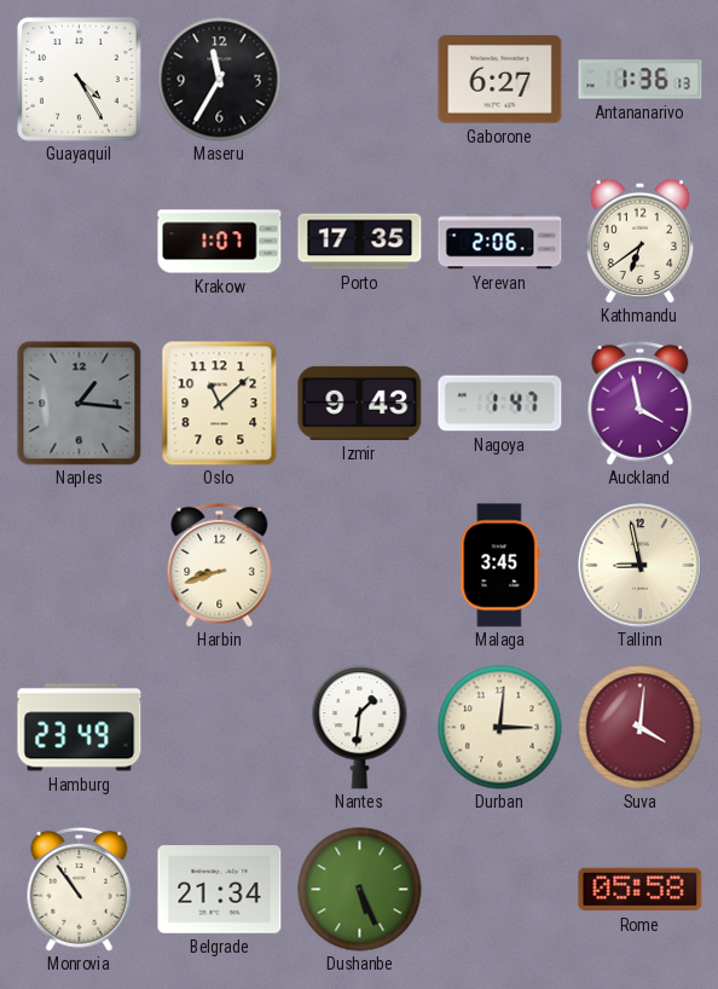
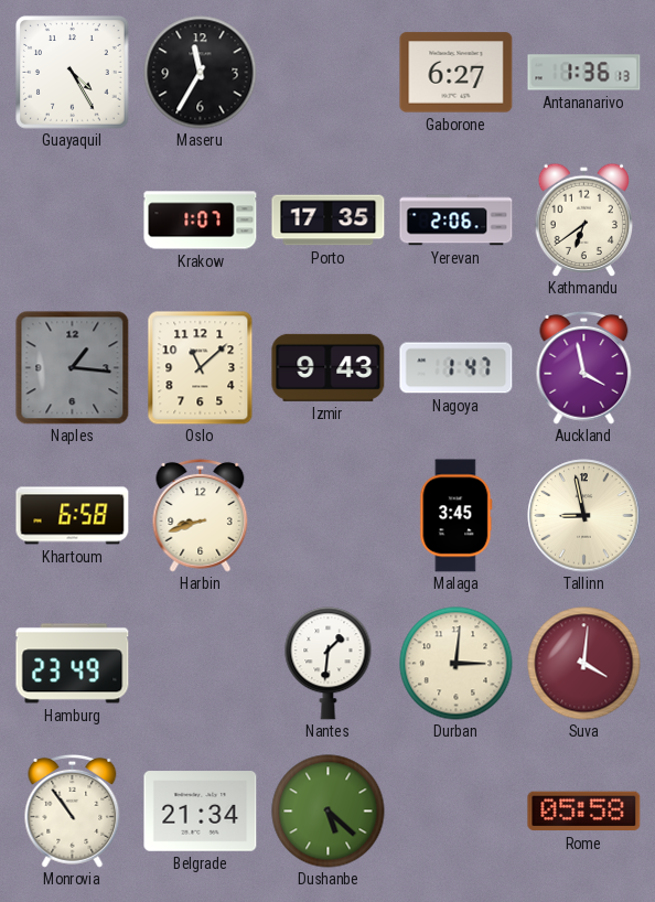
Khartoum: none -> 6:58
Dushanbe: 5:26 -> 5:22
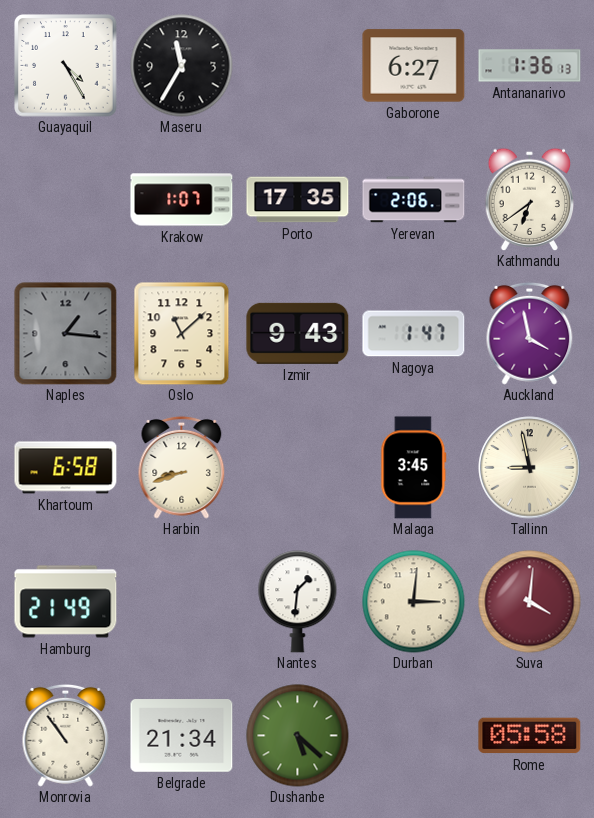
Hamburg: 23:49 -> 21:49
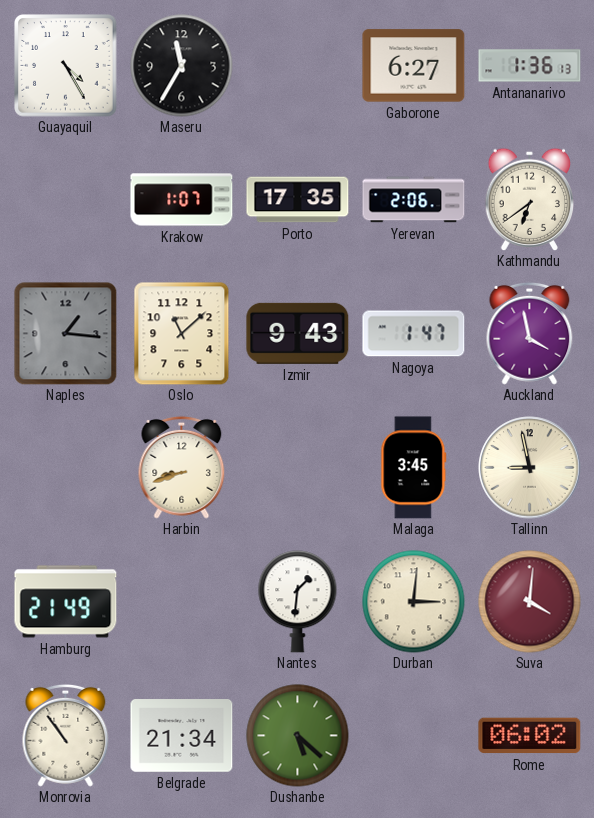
Khartoum: 6:58 -> none
Rome: 05:58 -> 06:02
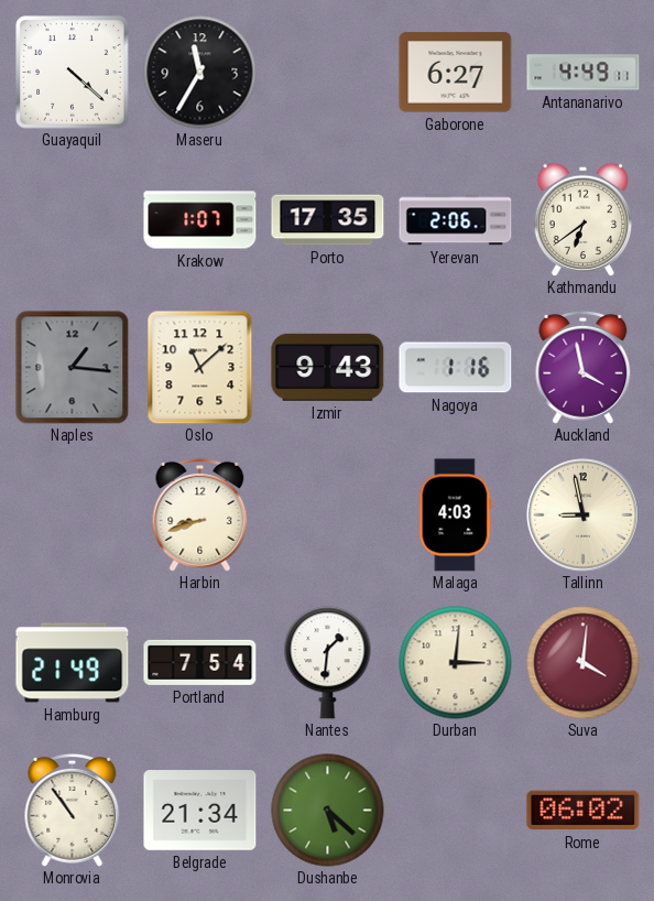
Guayaquil: 4:25 -> 4:22
Antananarivo: 1:36 -> 4:49
Nagoya: 1:47 -> 1:16
Malaga: 3:45 -> 4:03
Portland: none -> 7:54
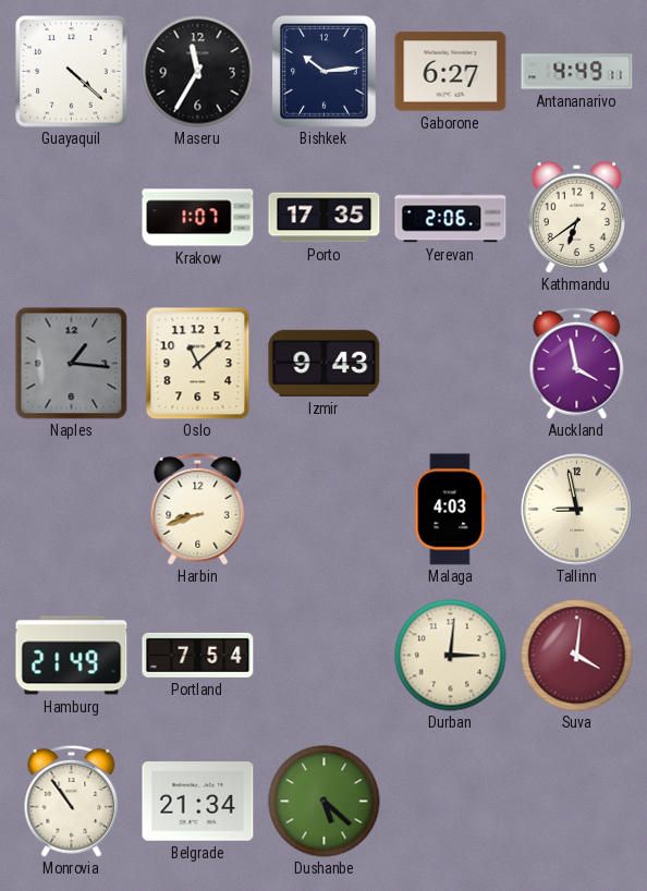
Bishkek: none -> 10:14
Nagoya: 1:16 -> none
Nantes: 1:31 -> none
Rome: 06:02 -> none
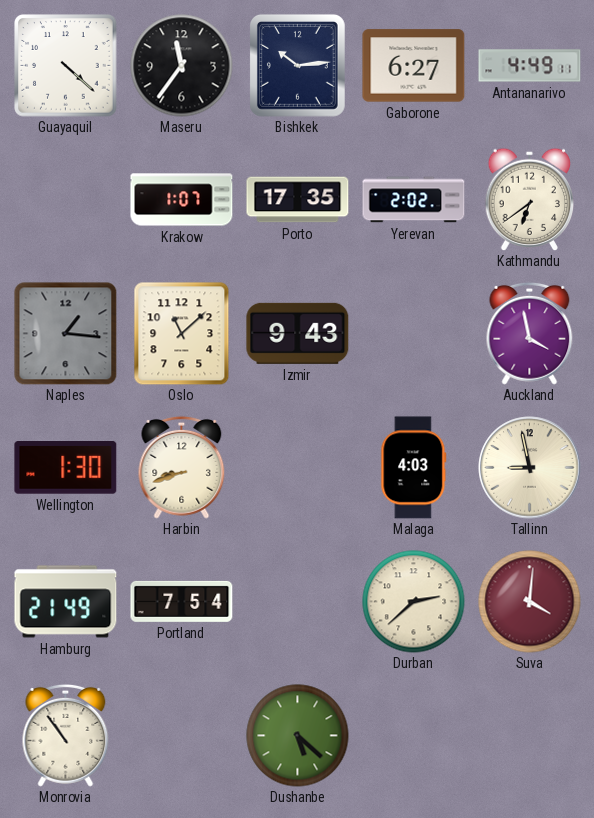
Maseru: 11:35 -> 11:36
Yerevan: 2:06 -> 2:02
Wellington: none -> 1:30
Durban: 3:01 -> 2:38
Belgrade: 21:34 -> none
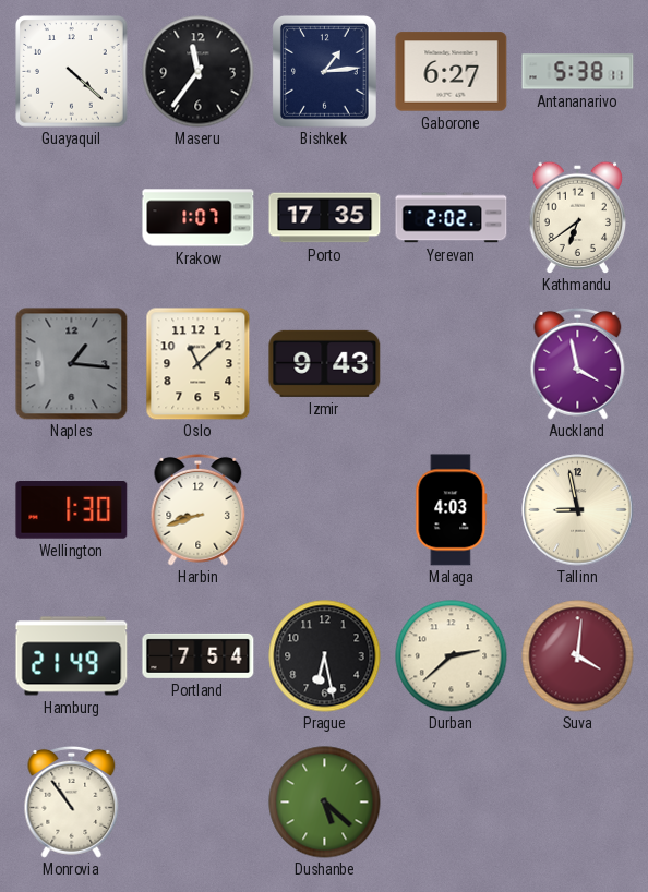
Bishkek: 10:14 -> 1:14
Antananarivo: 4:49 -> 5:38
Prague: none -> 6:28
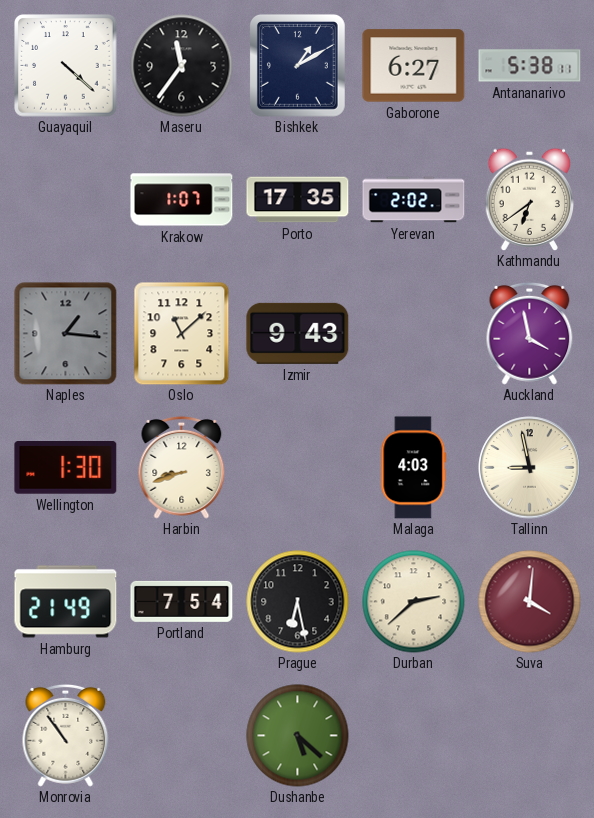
Bishkek: 1:14 -> 1:10
